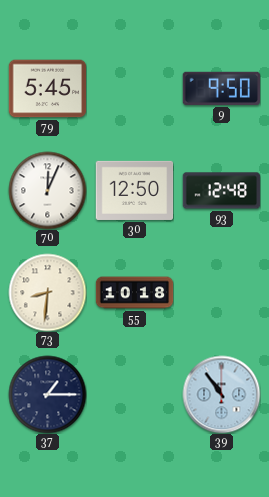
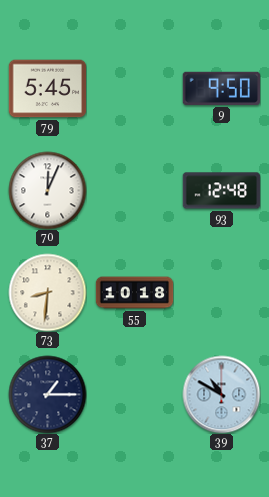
30: 12:50 -> none
39: 10:54 -> 10:50
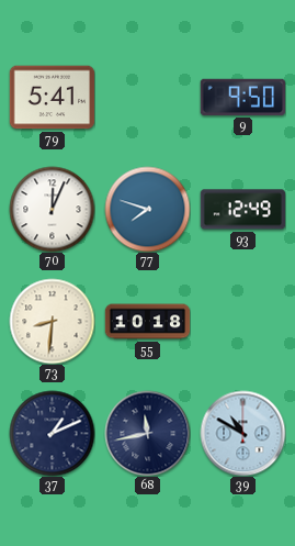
79: 5:45 -> 5:41
77: none -> 7:48
93: 12:48 -> 12:49
37: 1:15 -> 1:11
68: none -> 11:43
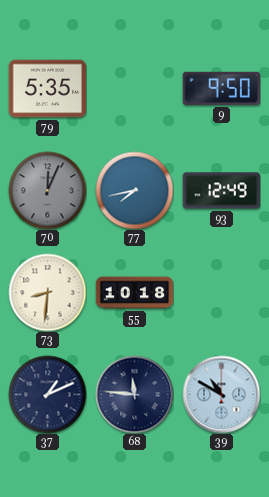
79: 5:41 -> 5:35
70 dial: white -> grey
77: 7:48 -> 7:43
68: 11:43 -> 11:46
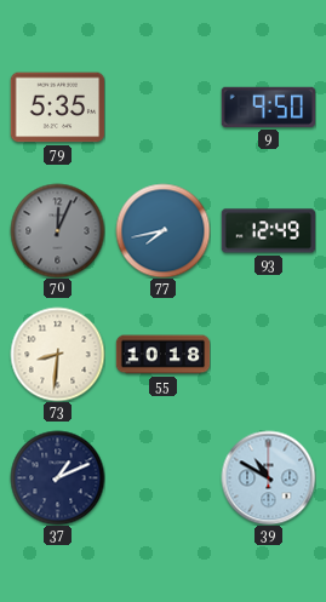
68: 11:46 -> none
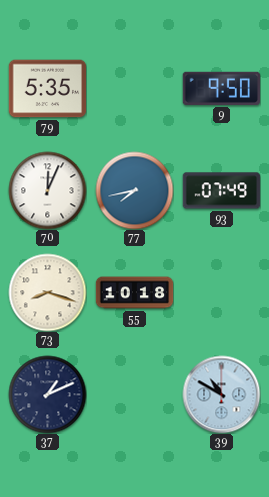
70 dial: grey -> white
93: 12:49 -> 07:49
73: 8:31 -> 8:18
